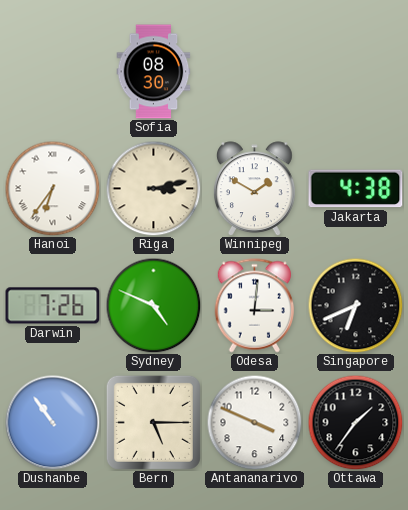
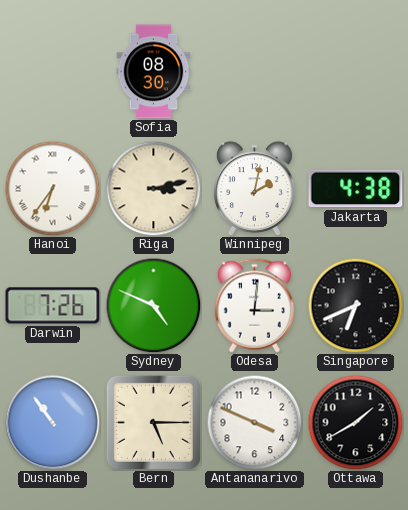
Winnipeg: 1:50 -> 2:02
Ottawa: 1:36 -> 1:40
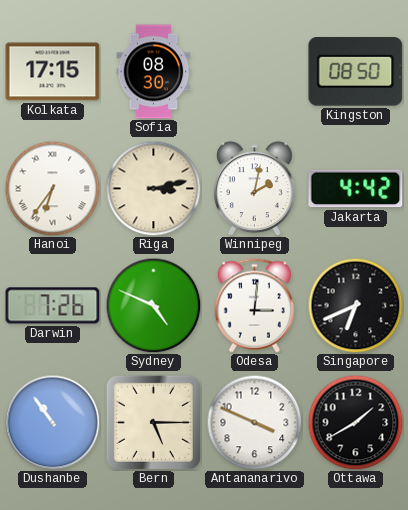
Kolkata: none -> 17:15
Kingston: none -> 08:50
Jakarta: 4:38 -> 4:42
